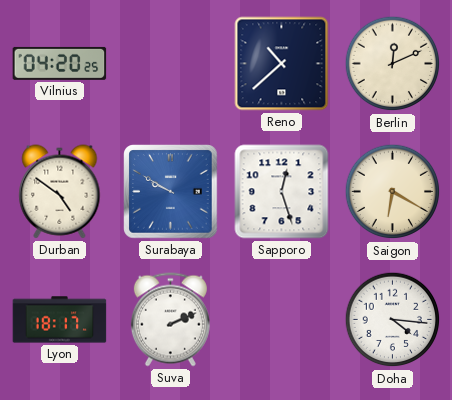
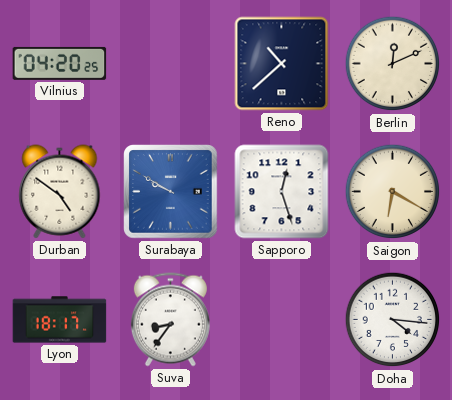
Suva: 2:11 -> 8:36
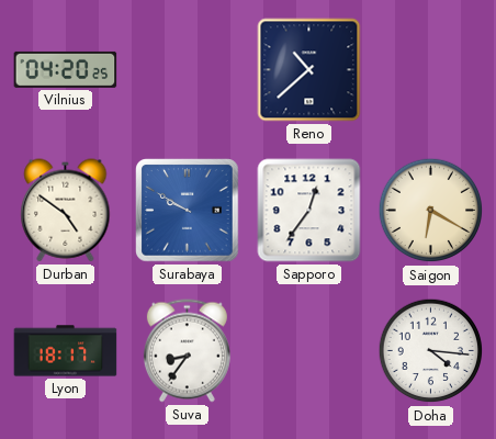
Berlin: 12:11 -> none
Sapporo: 12:27 -> 12:36
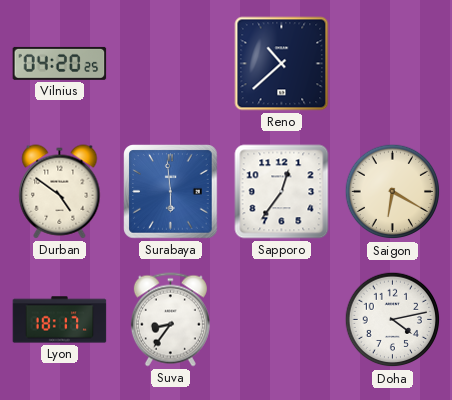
Surabaya: 9:50 -> 5:59
Doha: 4:16 -> 4:13
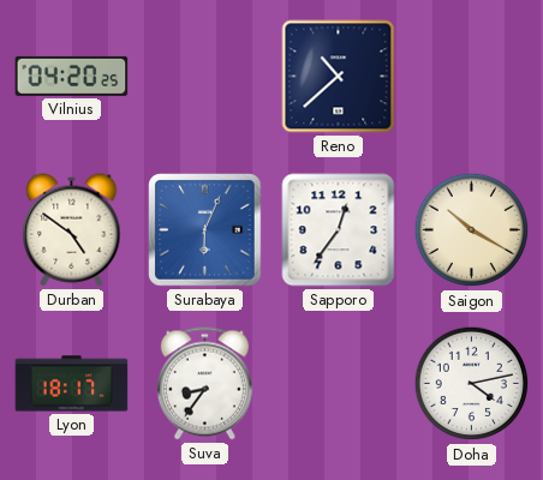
Surabaya: 5:59 -> 6:04
Saigon: 6:20 -> 10:20
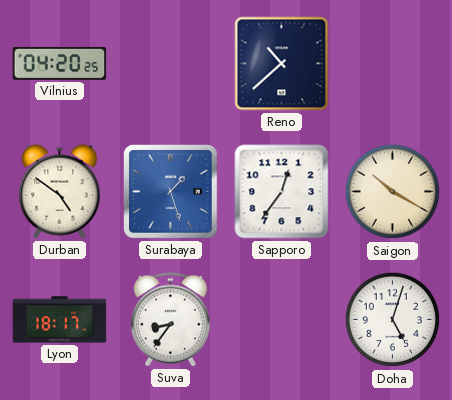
Surabaya: 6:04 -> 1:27
Doha: 4:13 -> 5:03
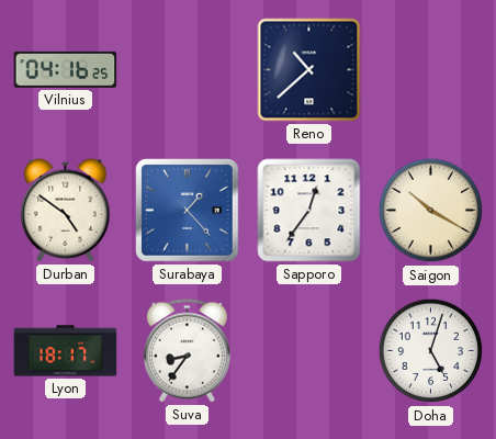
Vilnius: 04:20 -> 04:16
Surabaya: 1:27 -> 1:23
